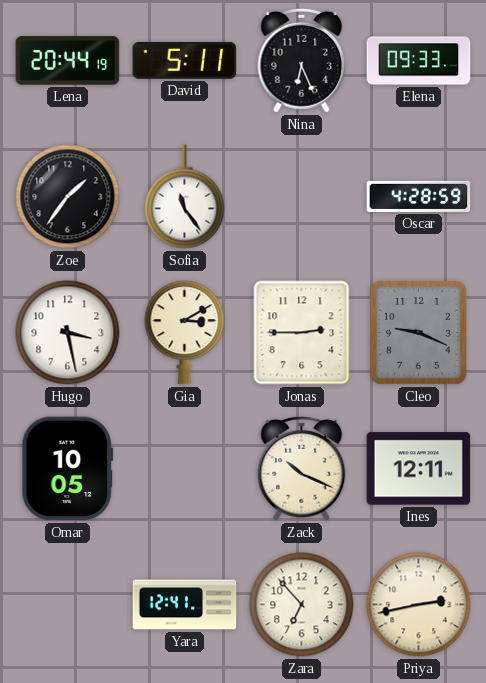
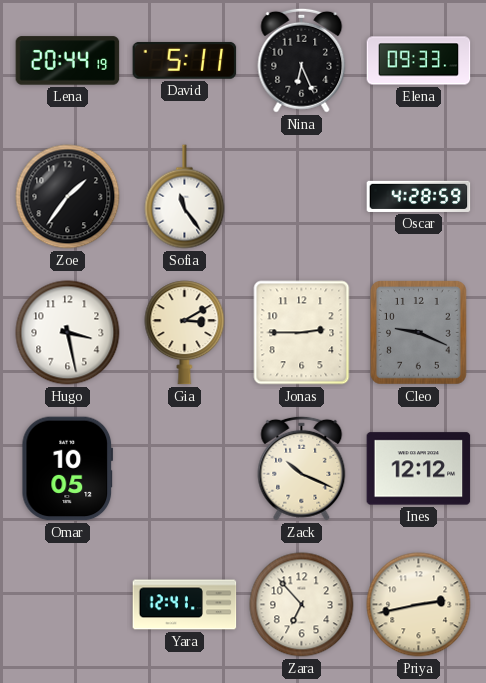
Ines: 12:11 -> 12:12
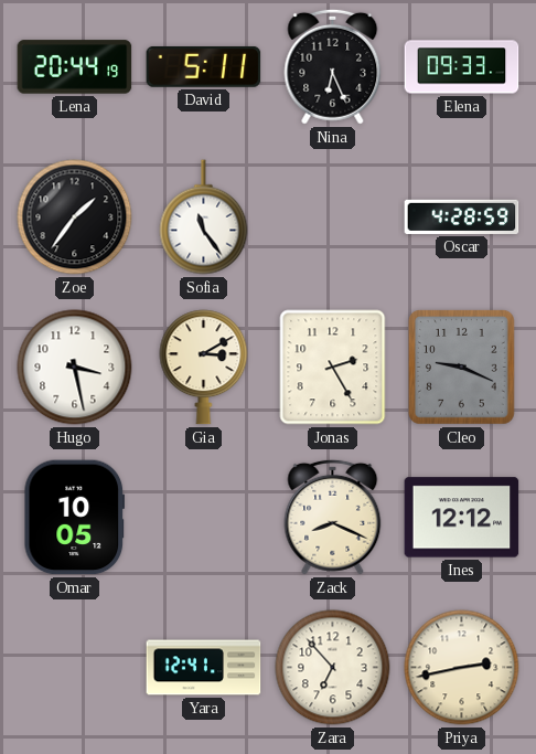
Jonas: 2:45 -> 2:25
Zack: 10:19 -> 8:19
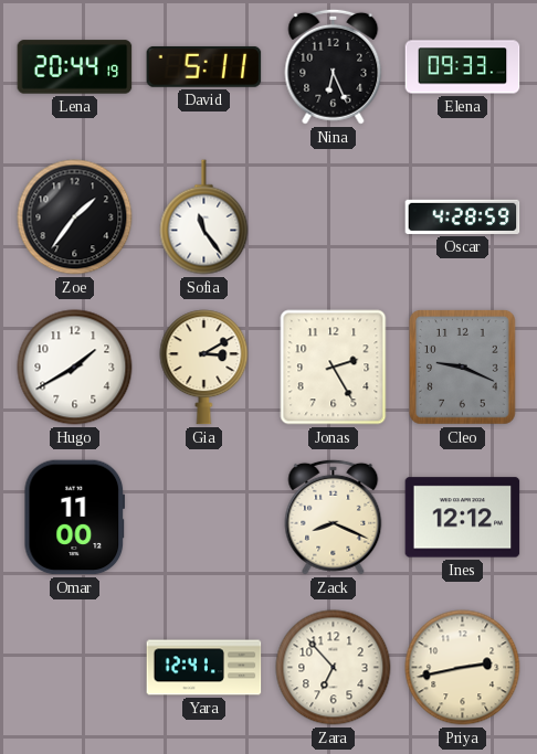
Hugo: 3:28 -> 1:40
Omar: 10:05 -> 11:00
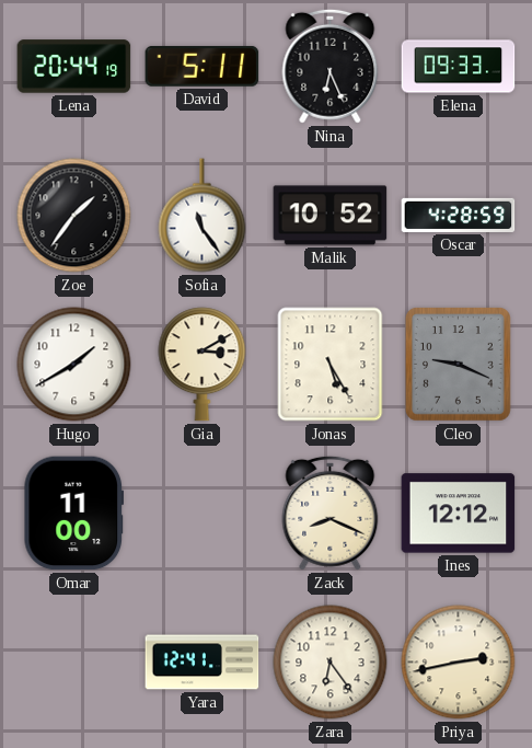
Malik: none -> 10:52
Jonas: 2:25 -> 5:25
Zara: 6:53 -> 6:24
